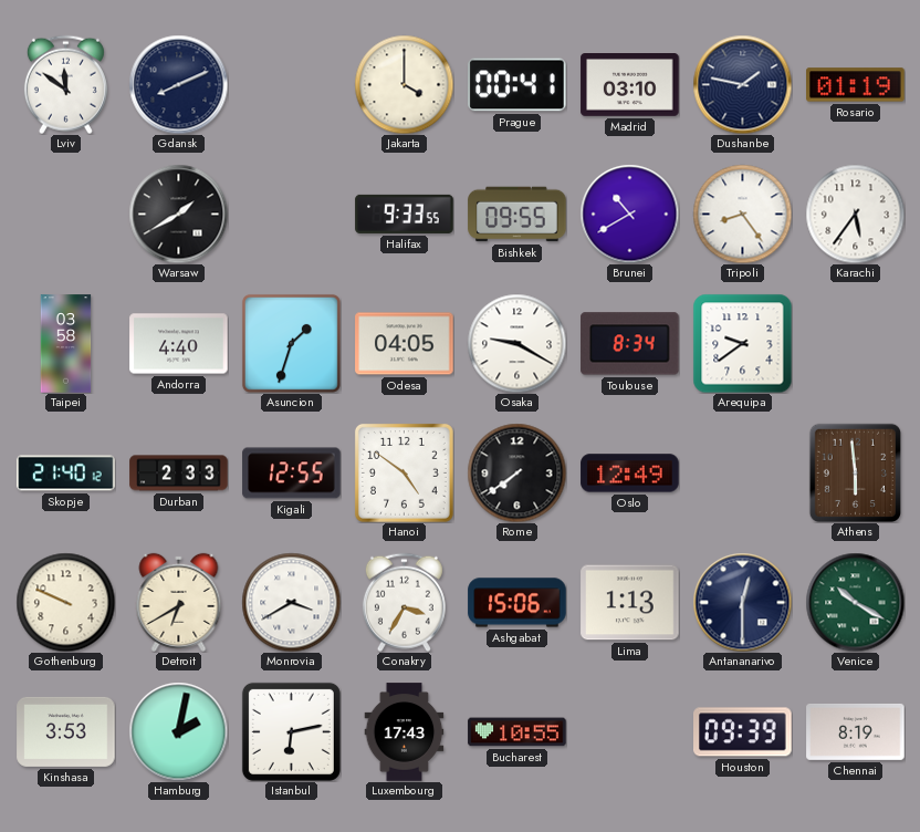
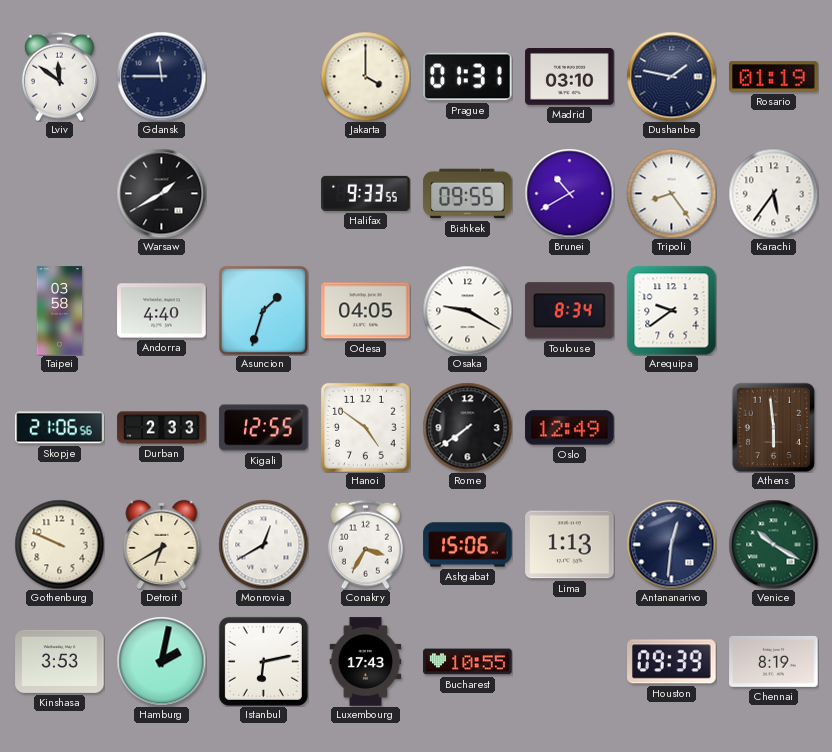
Gdansk: 8:11 -> 11:45
Prague: 00:41 -> 01:31
Skopje: 21:40 -> 21:06
Monrovia: 3:40 -> 12:40
Antananarivo: 12:30 -> 12:31
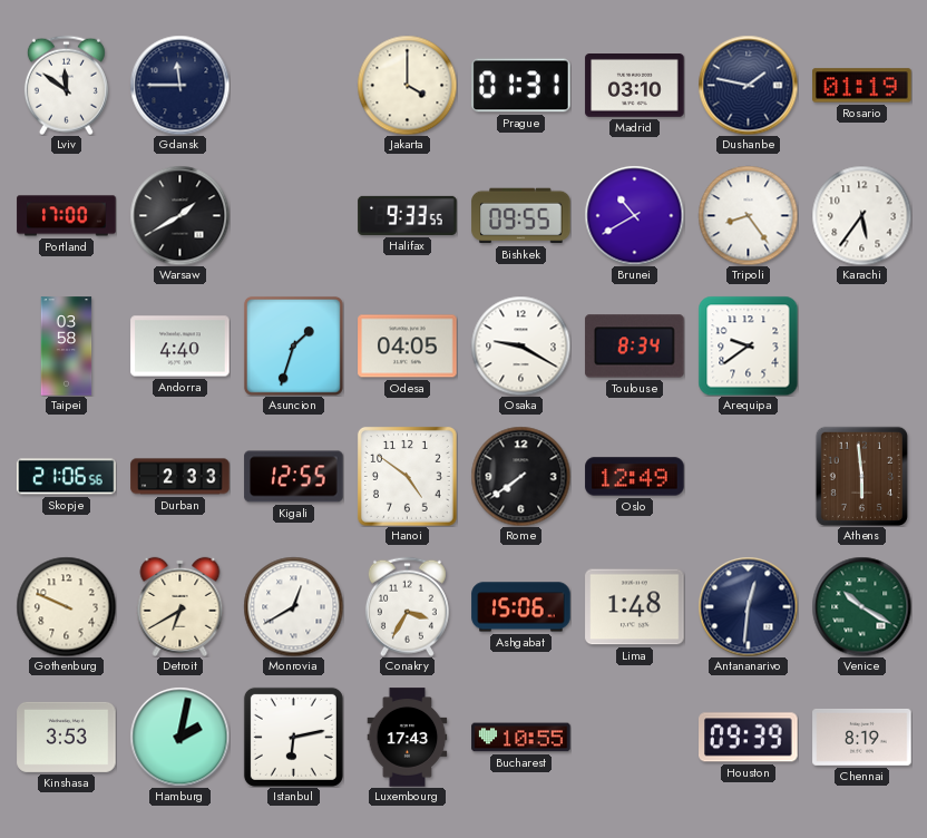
Portland: none -> 17:00
Lima: 1:13 -> 1:48
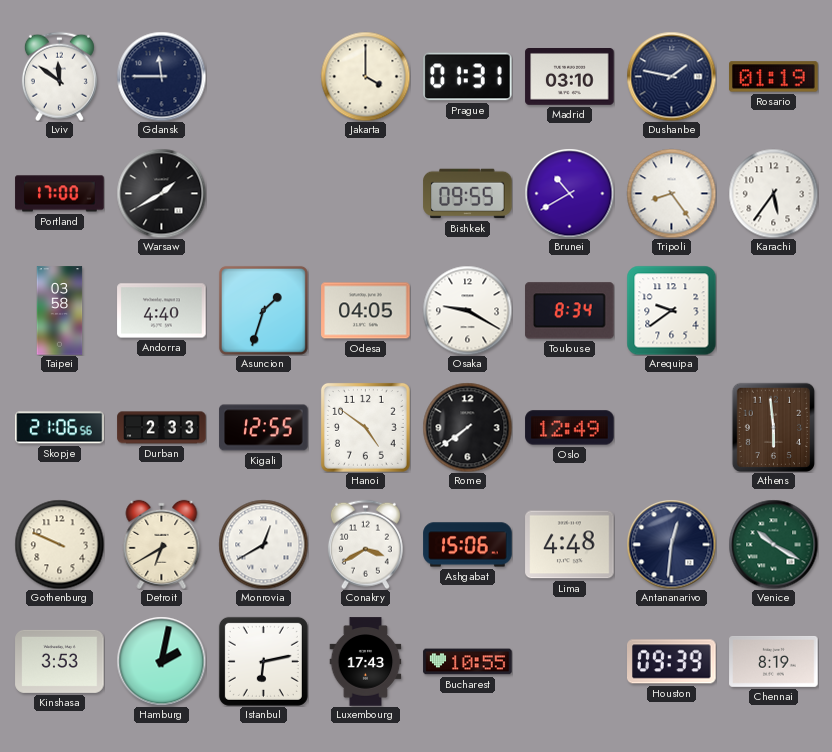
Halifax: 9:33 -> none
Conakry: 3:35 -> 3:40
Lima: 1:48 -> 4:48
